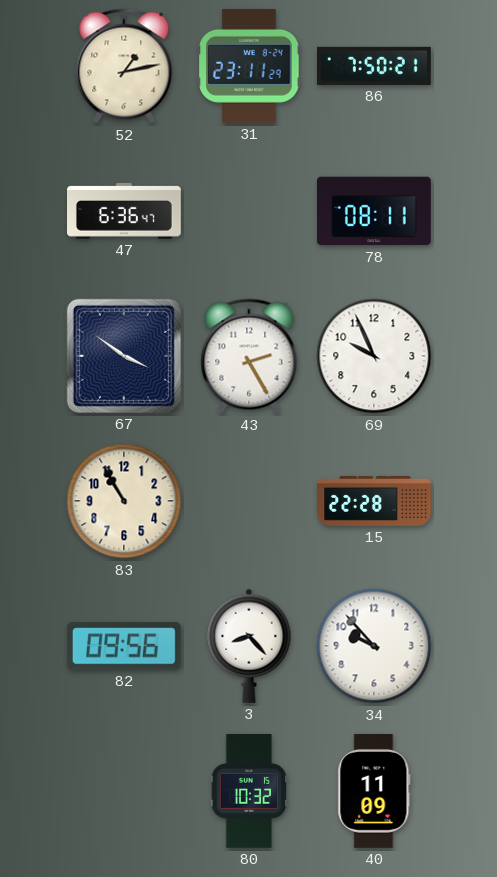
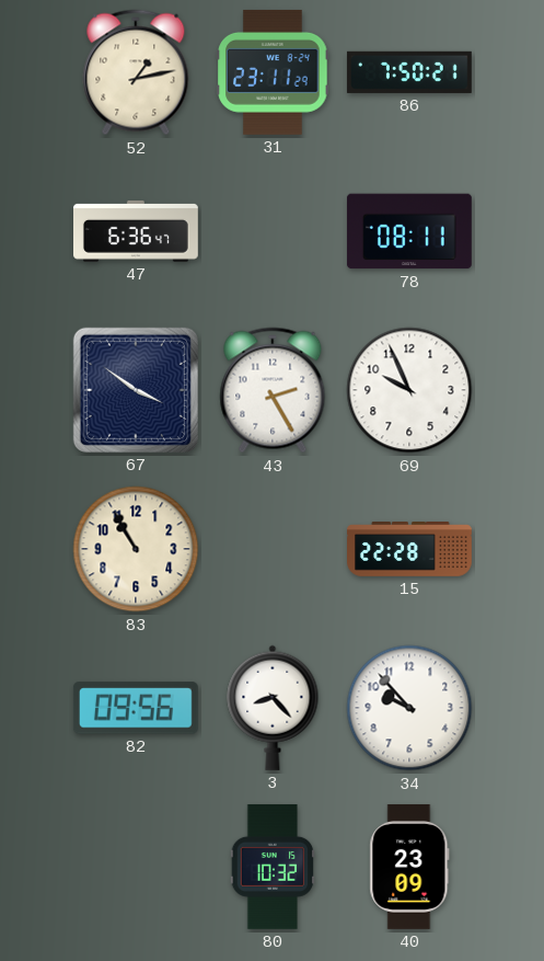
40: 11:09 -> 23:09
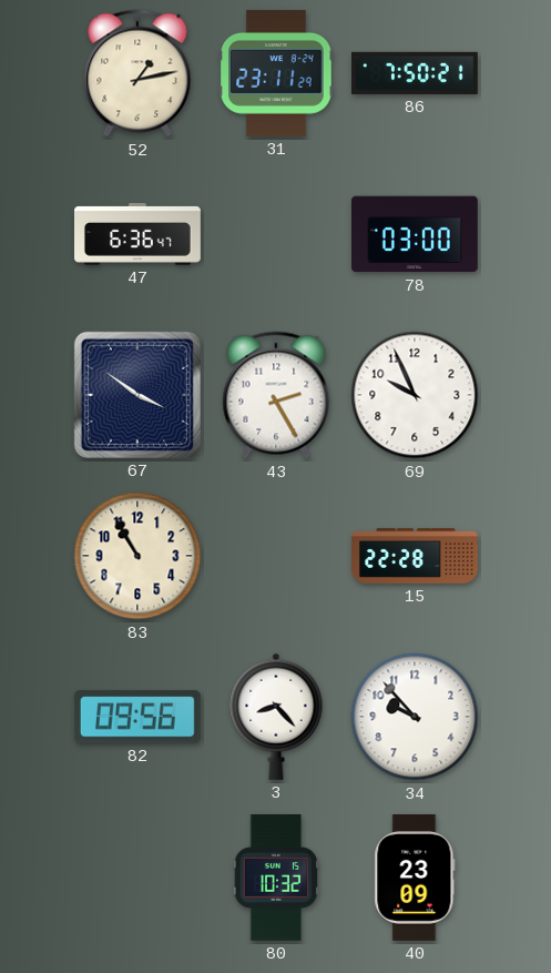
78: 08:11 -> 03:00
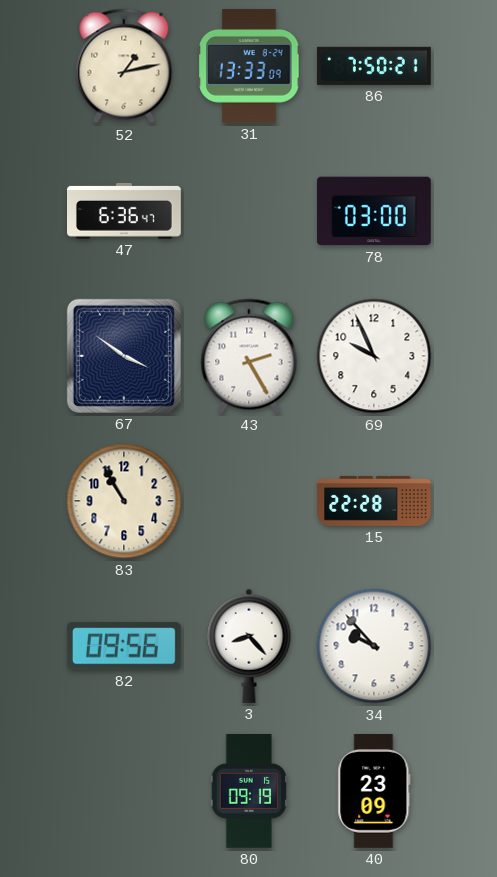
31: 23:11 -> 13:33
80: 10:32 -> 09:19
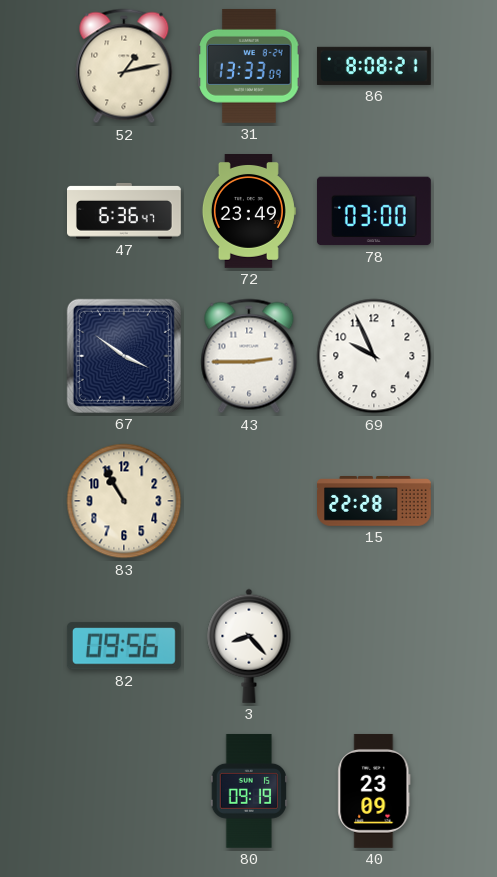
86: 7:50 -> 8:08
72: none -> 23:49
43: 2:25 -> 2:45
34: 9:53 -> none
